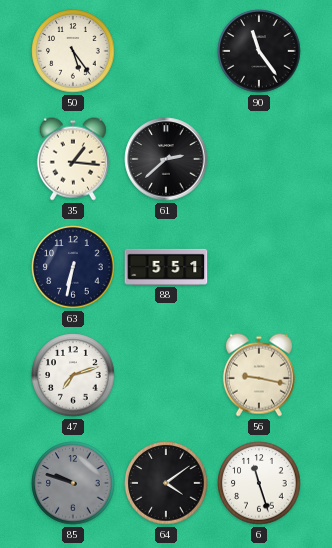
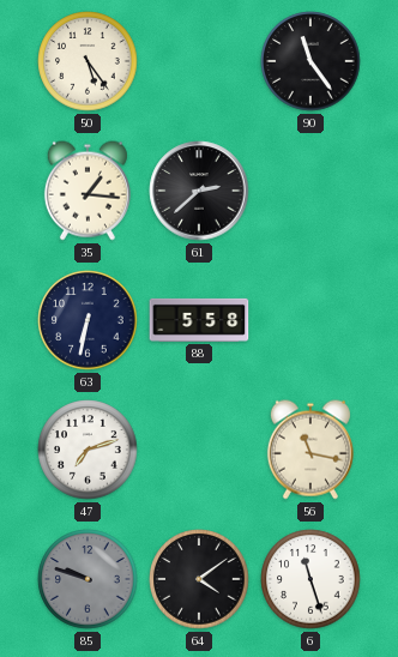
88: 5:51 -> 5:58
56: 9:17 -> 11:17
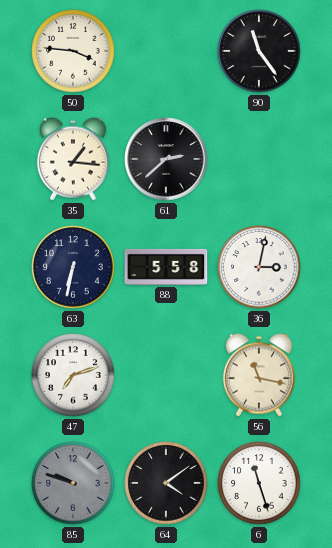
50: 5:24 -> 3:46
36: none -> 3:02
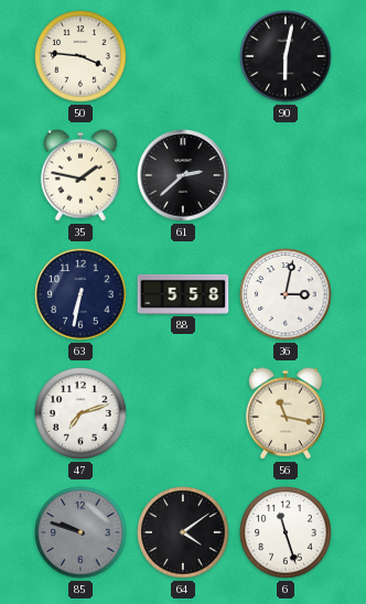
90: 11:24 -> 6:02
35: 1:16 -> 1:47
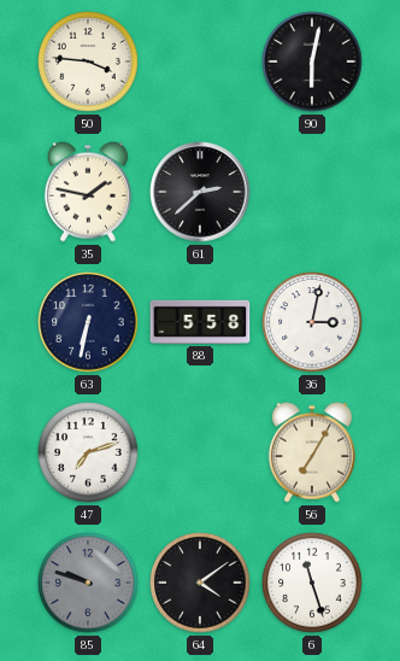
56: 11:17 -> 7:05
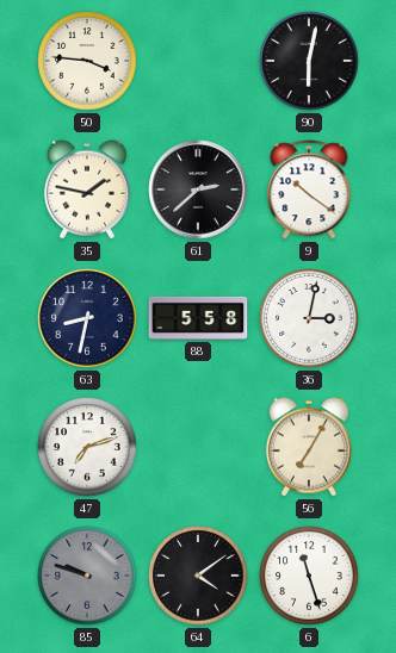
9: none -> 10:21
63: 6:32 -> 8:32
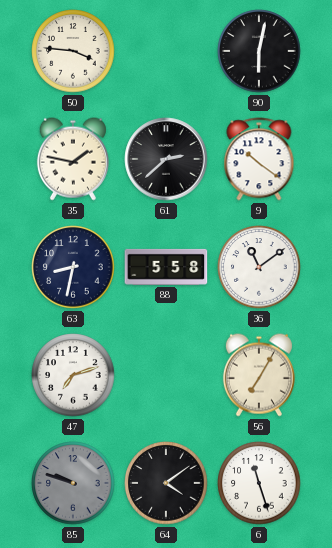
36: 3:02 -> 11:09
